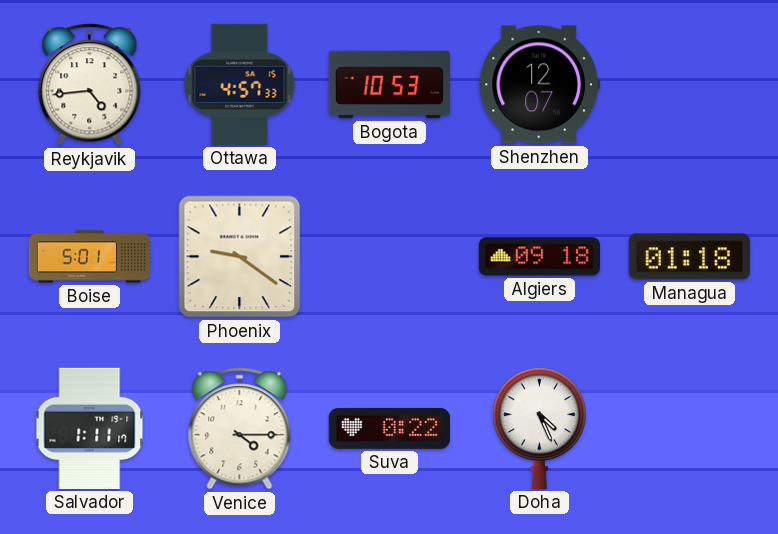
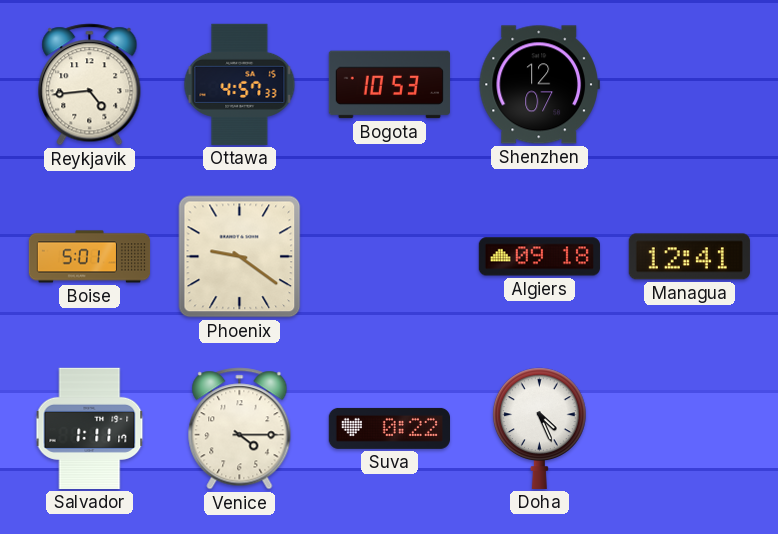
Managua: 01:18 -> 12:41
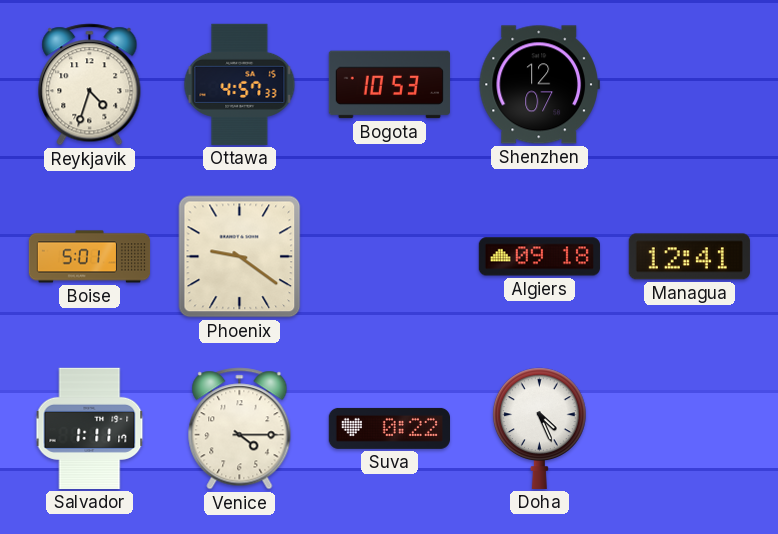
Reykjavik: 4:44 -> 4:33
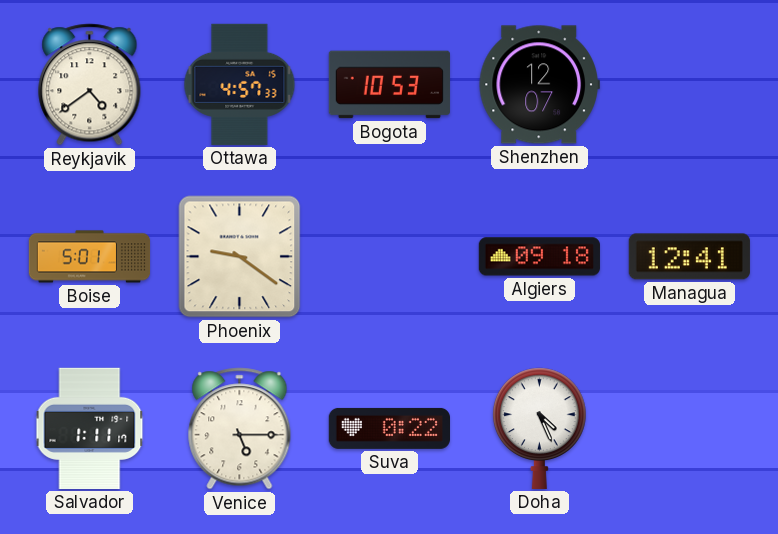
Reykjavik: 4:33 -> 4:39
Venice: 4:15 -> 5:15
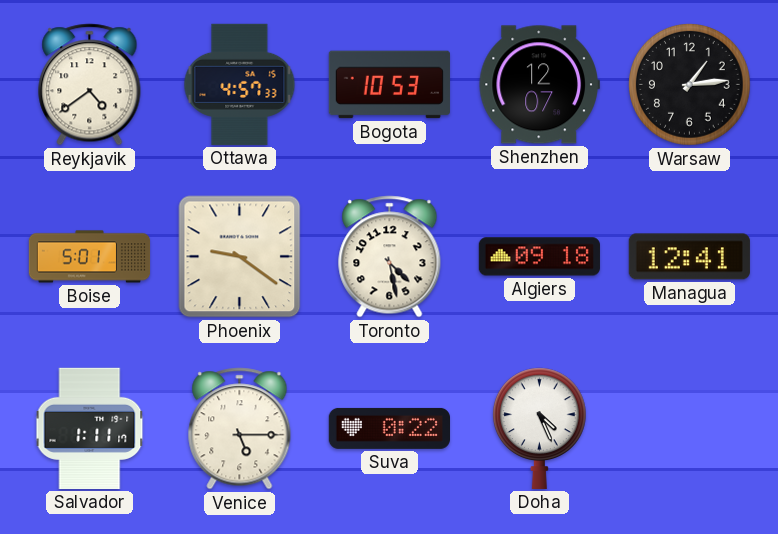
Warsaw: none -> 1:14
Toronto: none -> 4:28
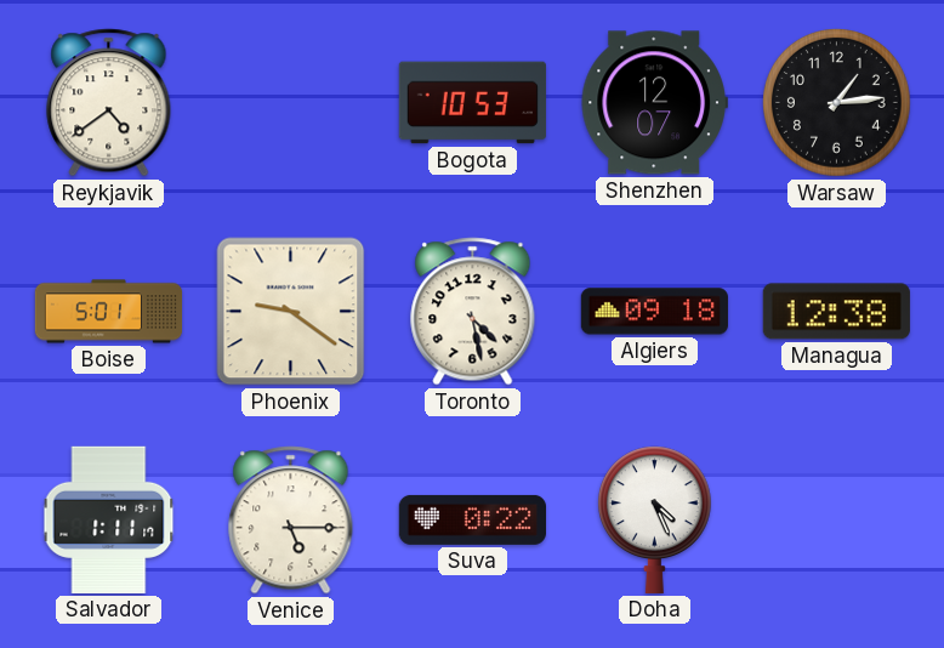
Ottawa: 4:57 -> none
Managua: 12:41 -> 12:38
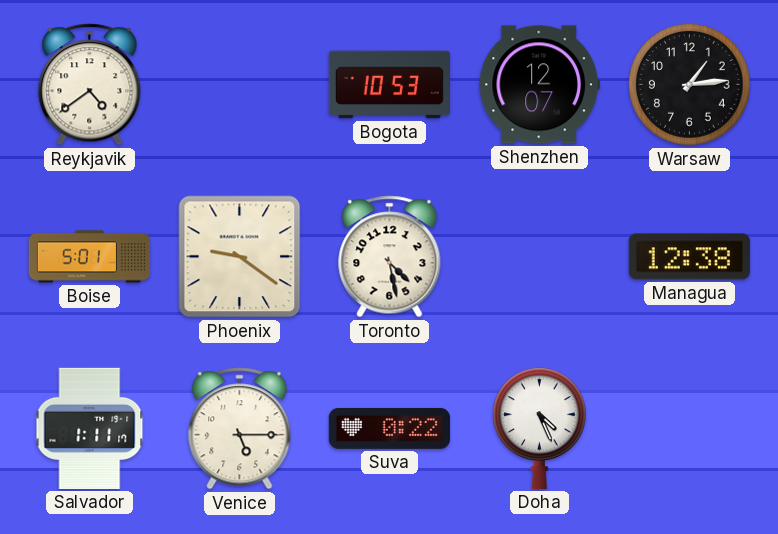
Algiers: 09:18 -> none
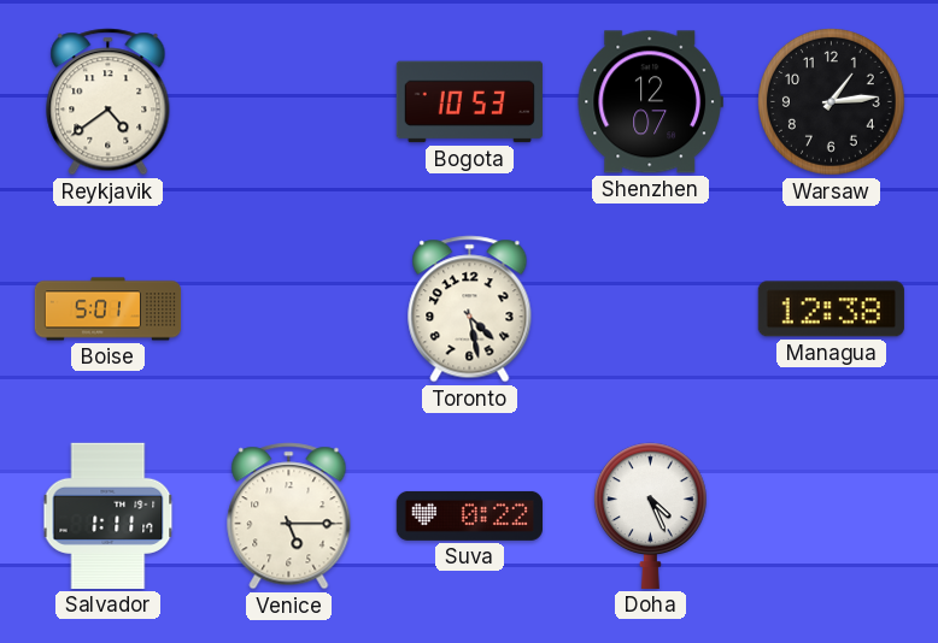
Phoenix: 9:21 -> none
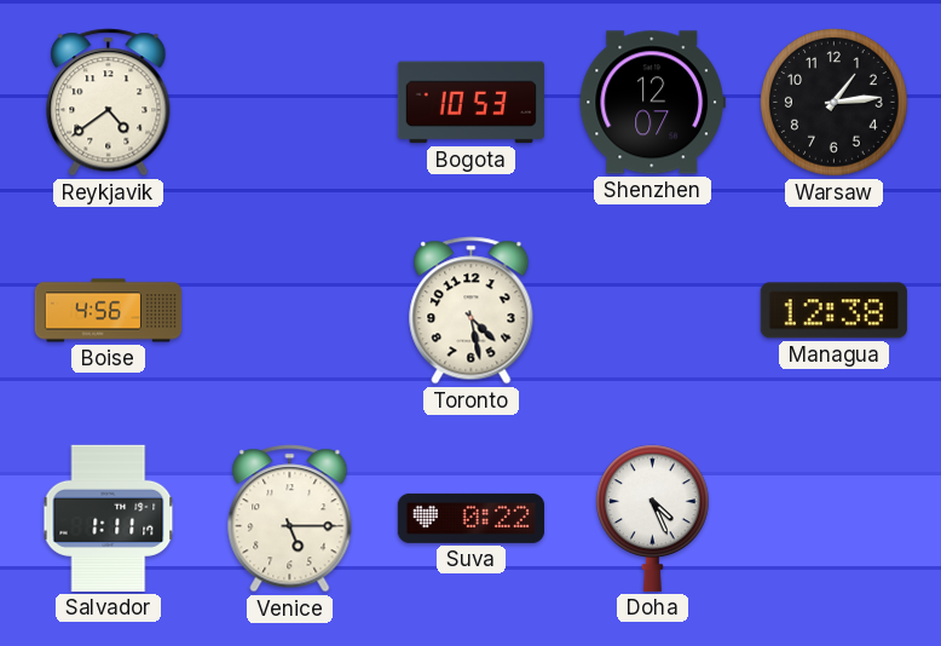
Boise: 5:01 -> 4:56
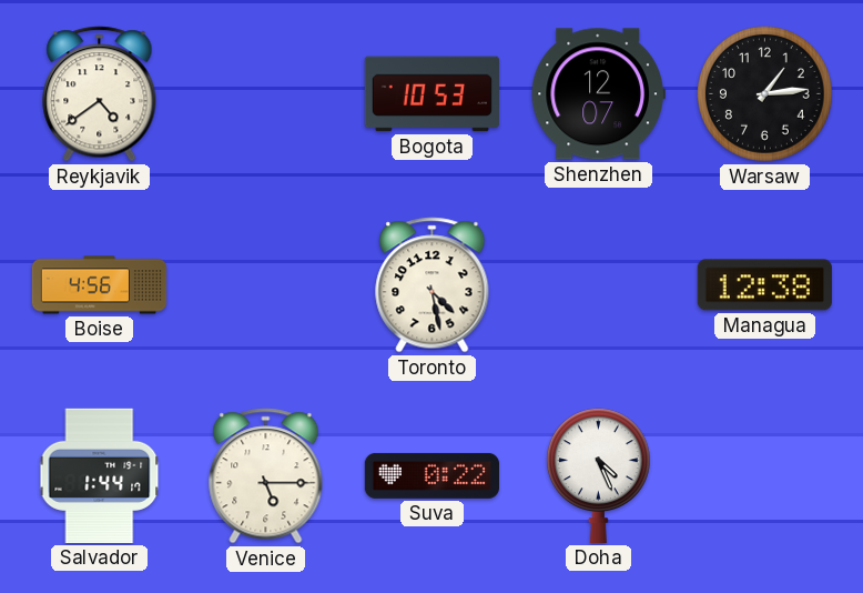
Salvador: 1:11 -> 1:44
